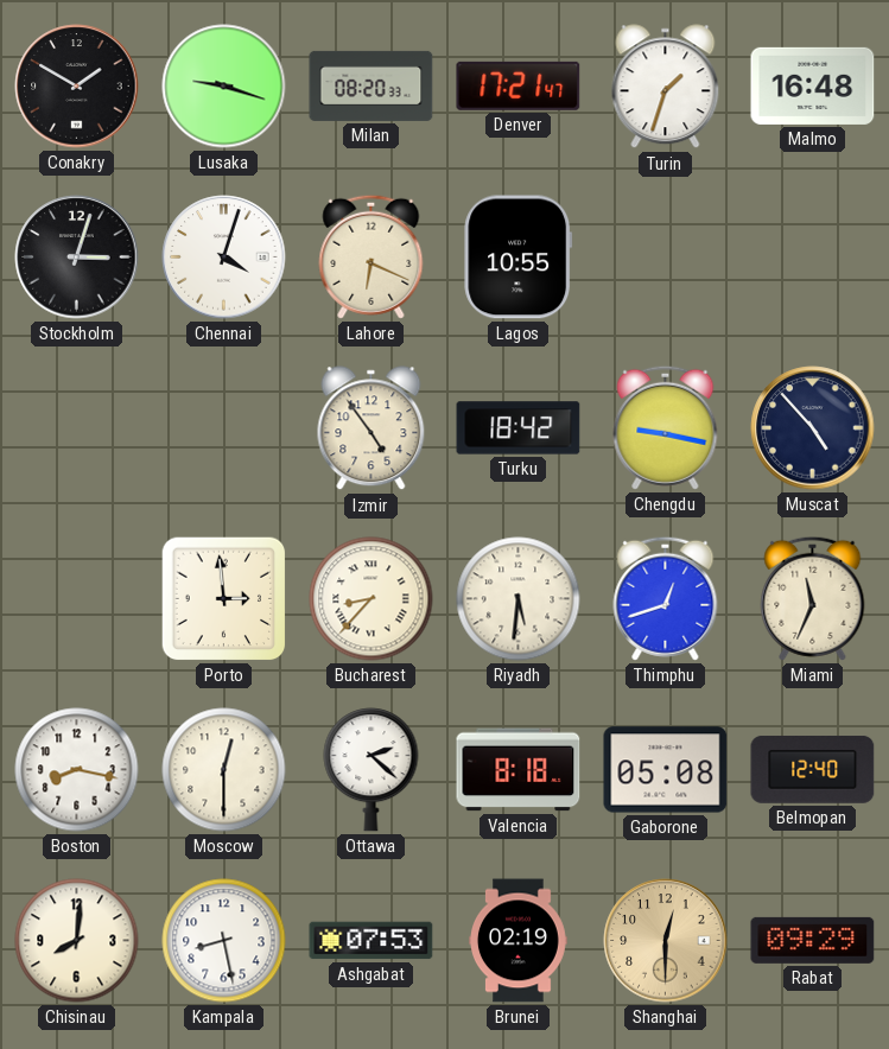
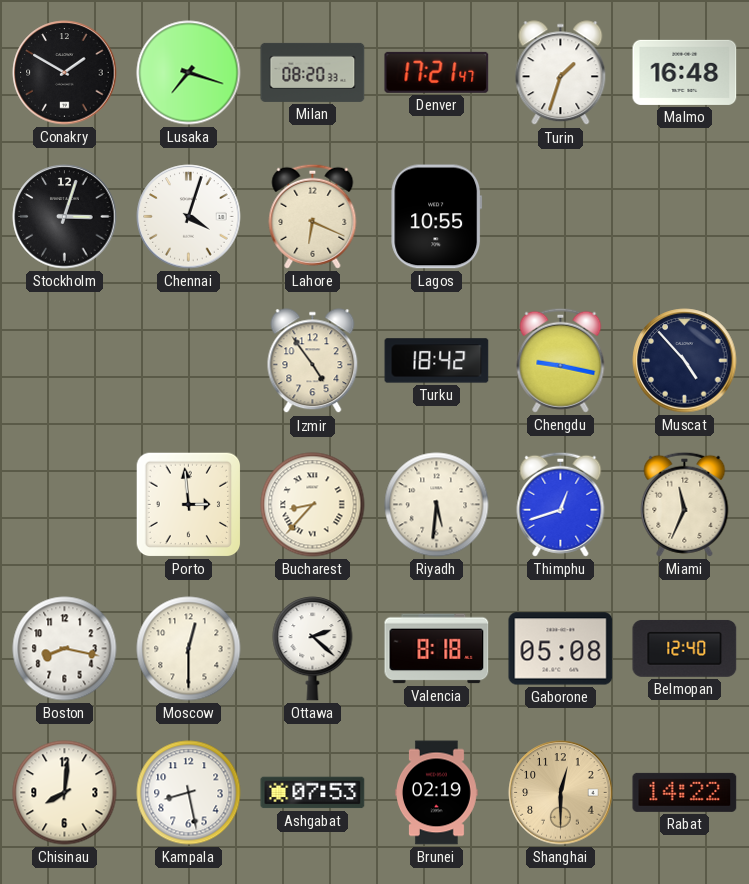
Lusaka: 9:18 -> 7:18
Rabat: 09:29 -> 14:22
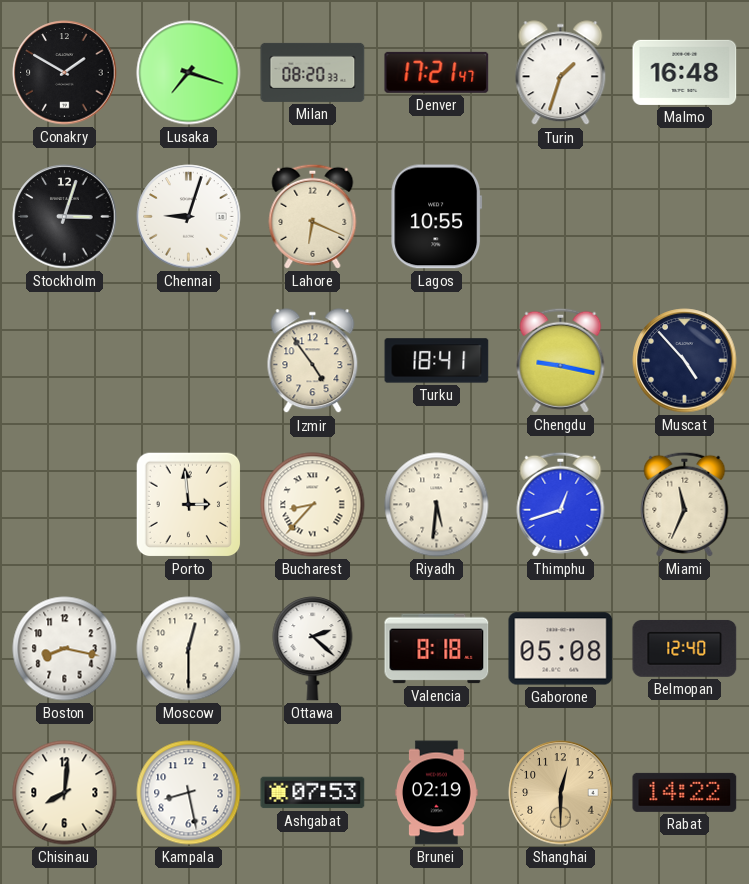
Chennai: 4:03 -> 9:03
Turku: 18:42 -> 18:41
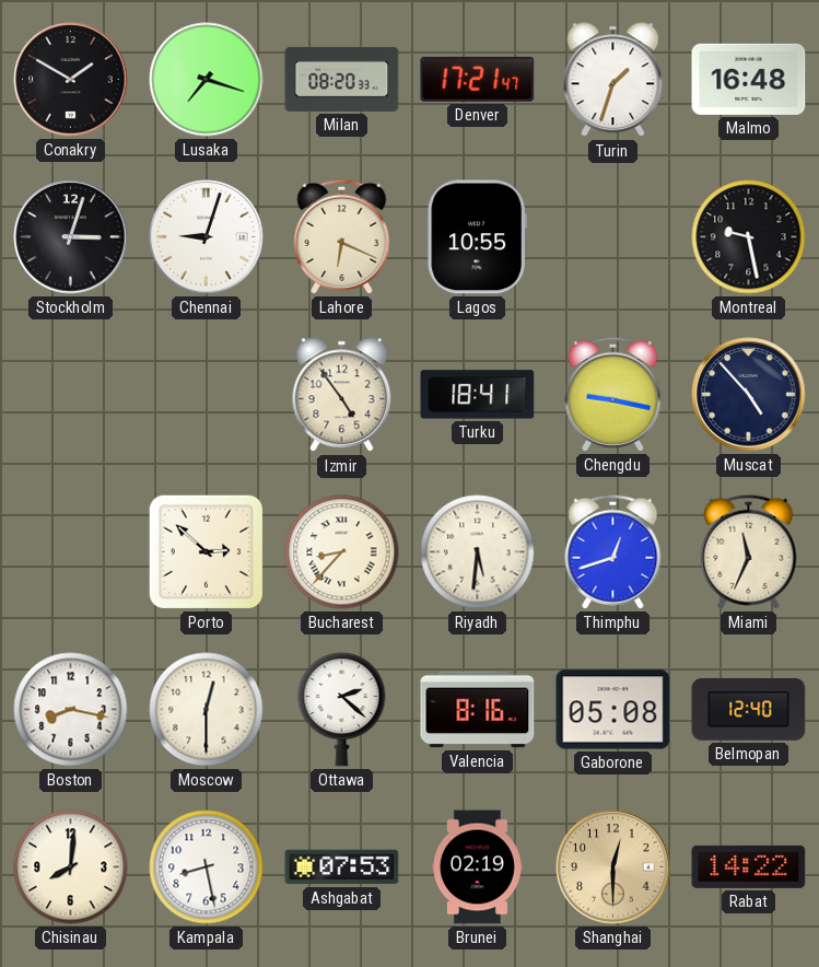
Montreal: none -> 9:28
Porto: 2:59 -> 2:52
Valencia: 8:18 -> 8:16
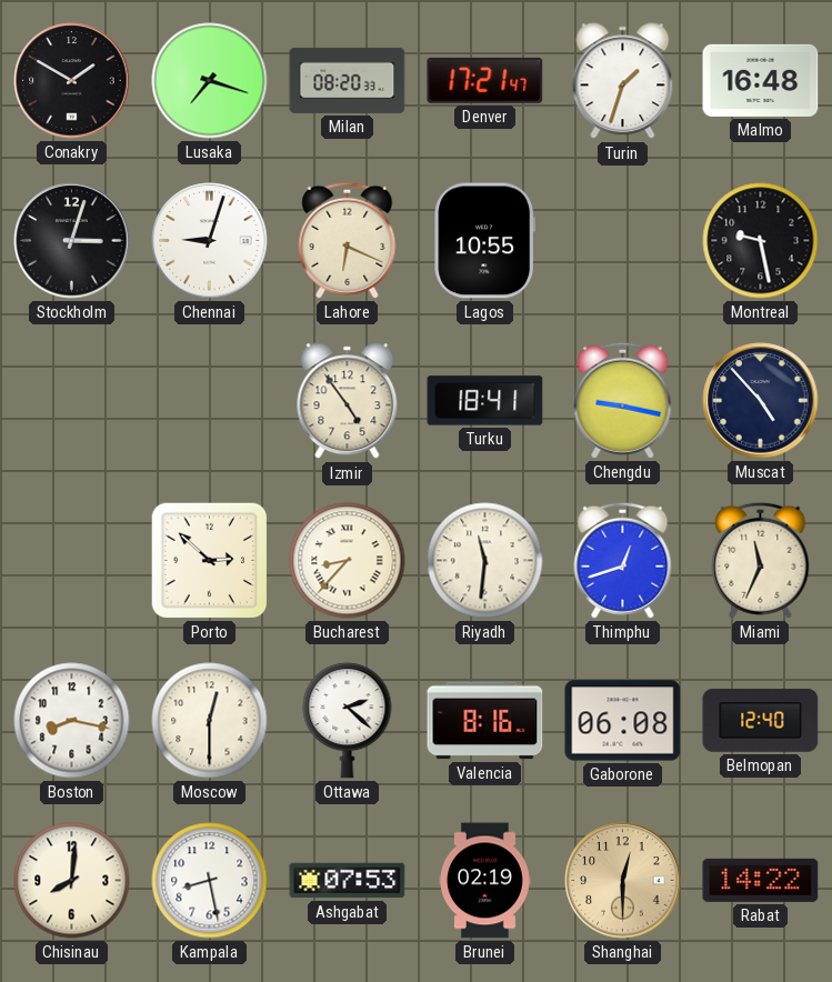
Riyadh: 5:31 -> 11:31
Gaborone: 05:08 -> 06:08
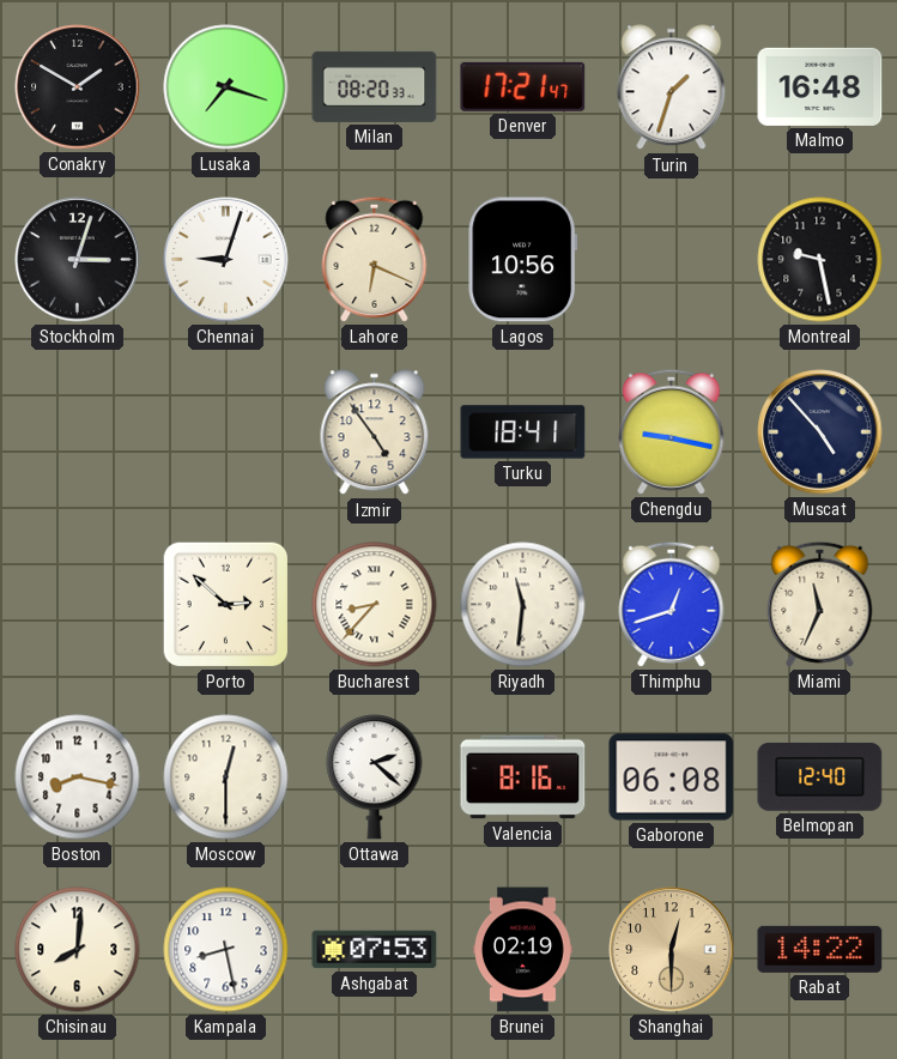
Lagos: 10:55 -> 10:56
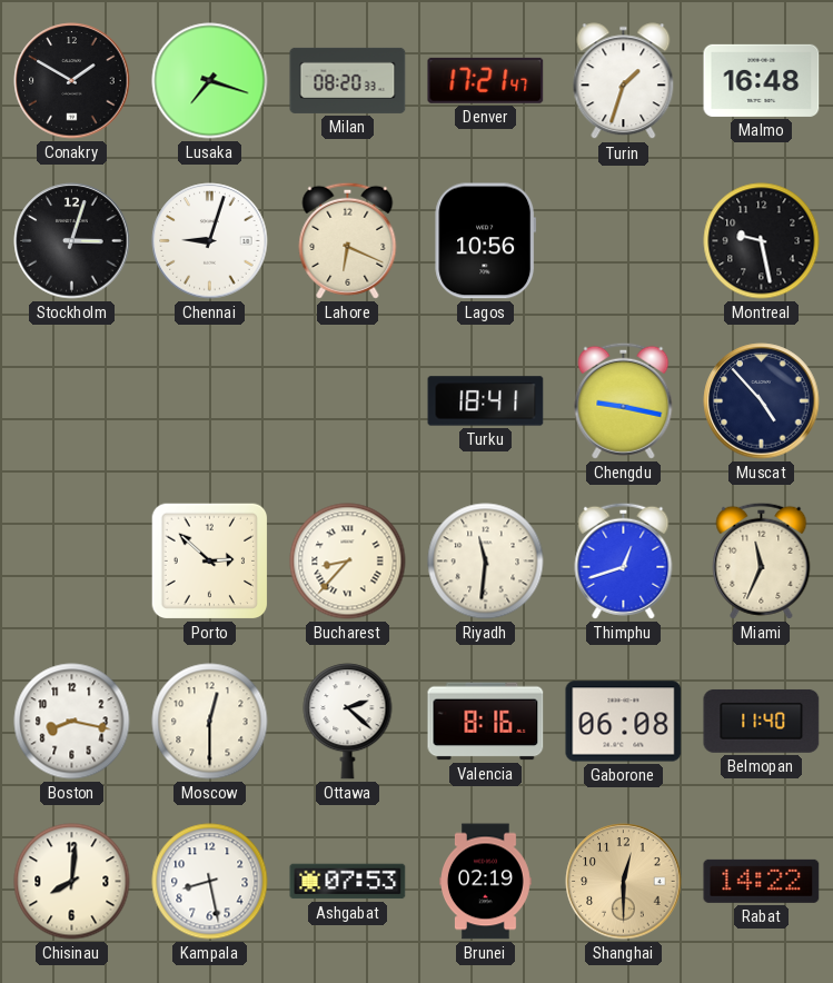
Izmir: 4:54 -> none
Belmopan: 12:40 -> 11:40
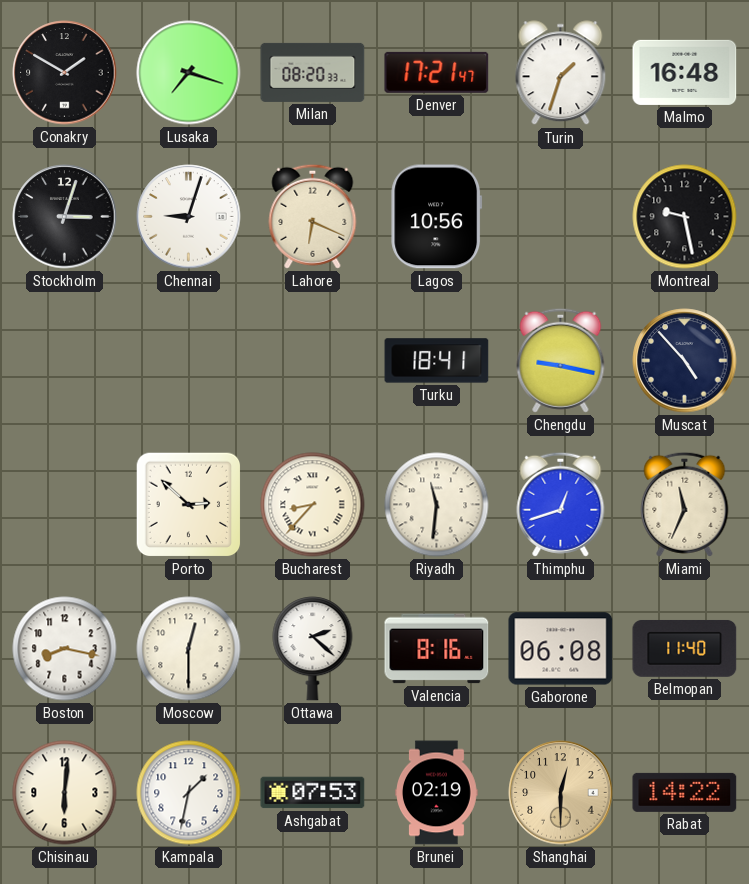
Chisinau: 8:01 -> 6:01
Kampala: 8:28 -> 1:32
